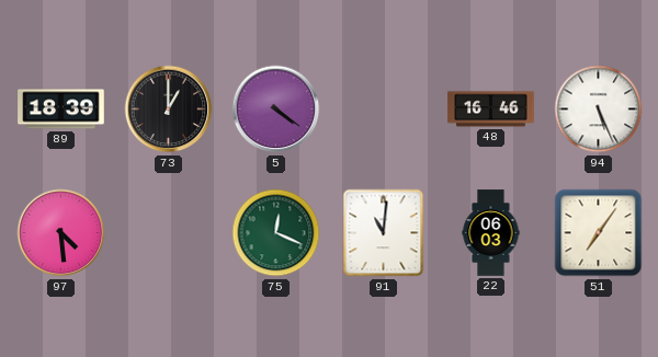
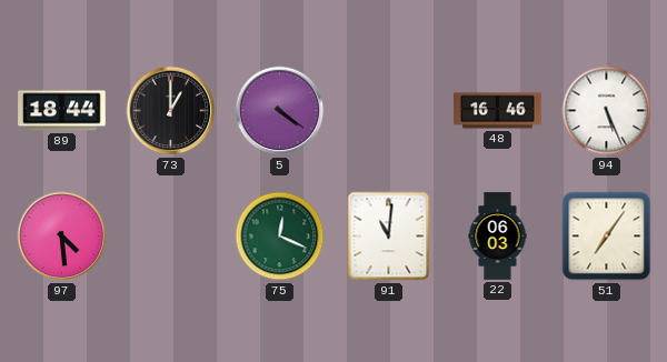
89: 18:39 -> 18:44
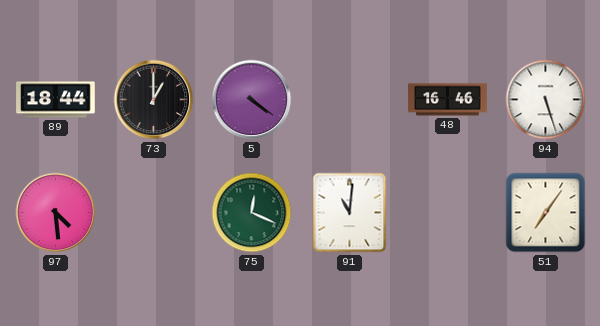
94: 5:26 -> 5:27
22: 06:03 -> none
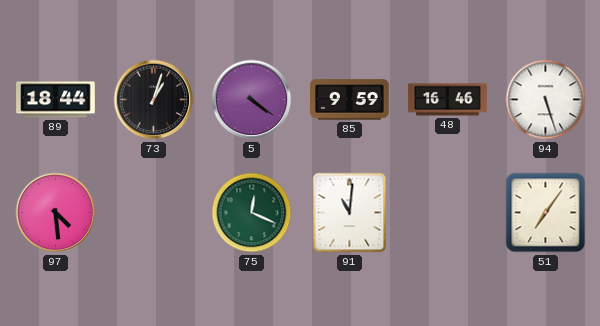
73: 1:00 -> 1:03
85: none -> 9:59
